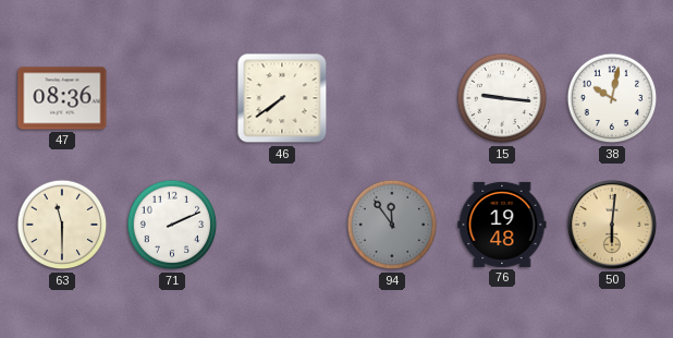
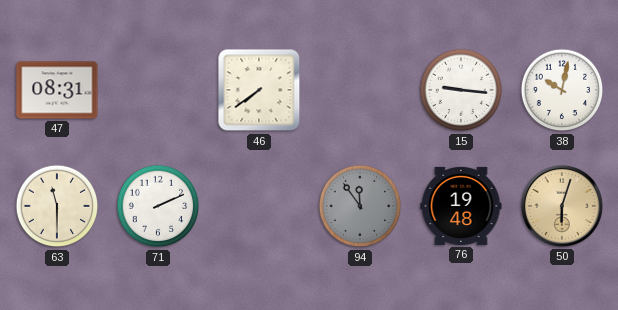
47: 08:36 -> 08:31
50: 6:01 -> 6:03
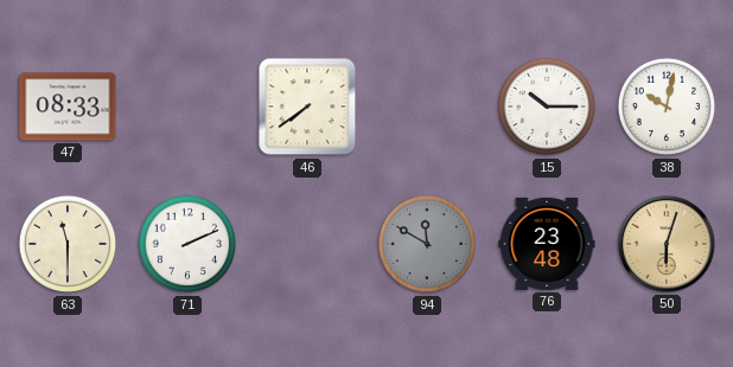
47: 08:31 -> 08:33
15: 9:16 -> 10:15
94: 11:54 -> 11:50
76: 19:48 -> 23:48
